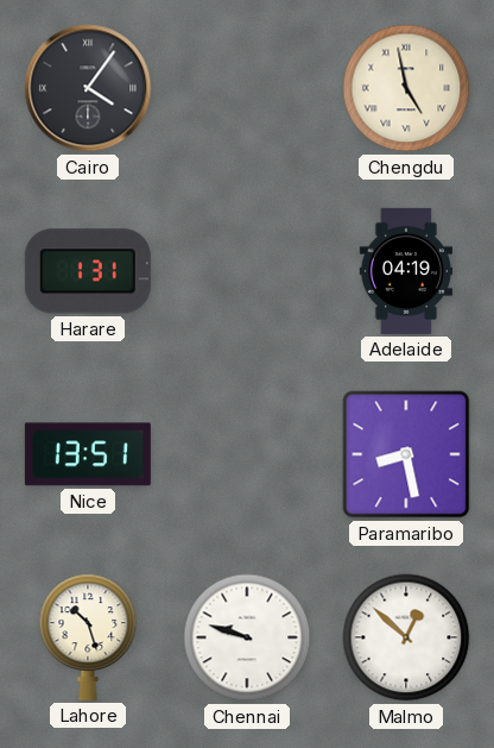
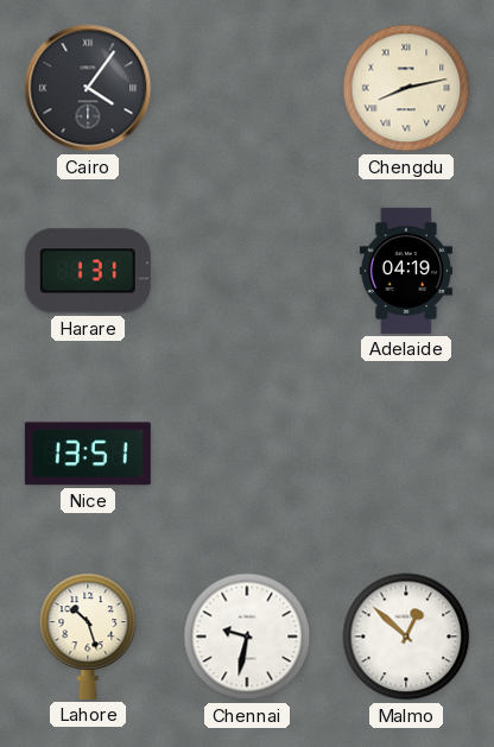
Chengdu: 4:58 -> 8:13
Paramaribo: 8:28 -> none
Chennai: 9:48 -> 9:32
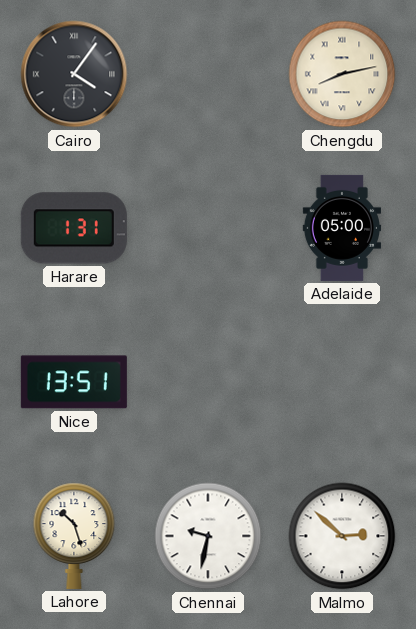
Adelaide: 04:19 -> 05:00
Malmo: 12:52 -> 2:52
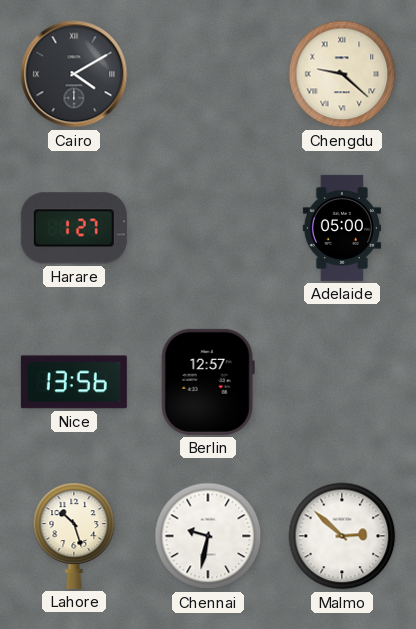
Cairo: 4:06 -> 4:10
Chengdu: 8:13 -> 9:22
Harare: 1:31 -> 1:27
Nice: 13:51 -> 13:56
Berlin: none -> 12:57
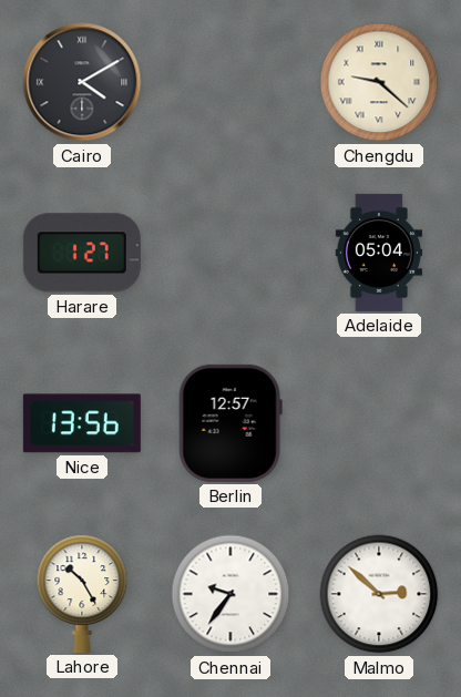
Adelaide: 05:00 -> 05:04
Lahore: 10:27 -> 10:25
Chennai: 9:32 -> 9:36
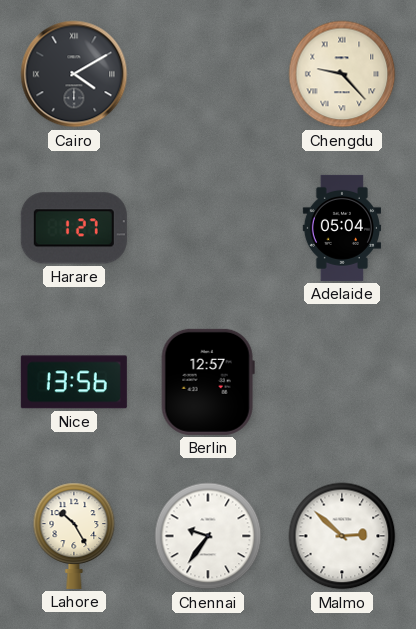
Chengdu: 9:22 -> 9:23
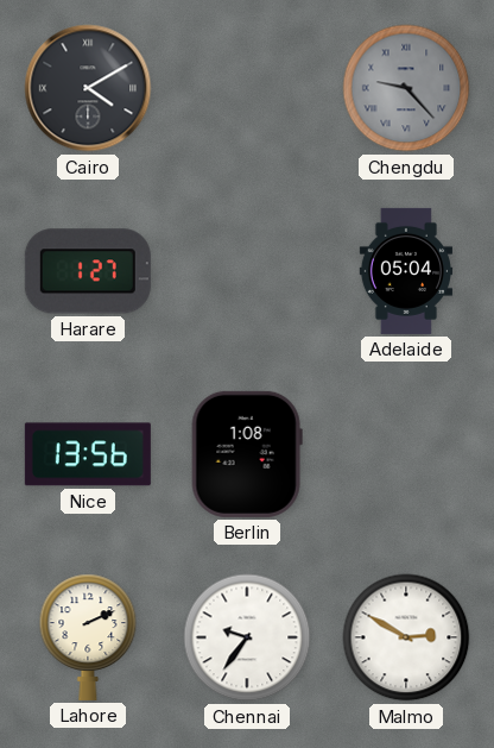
Chengdu dial: cream -> grey
Berlin: 12:57 -> 1:08
Lahore: 10:25 -> 2:11
Malmo: 2:52 -> 2:50
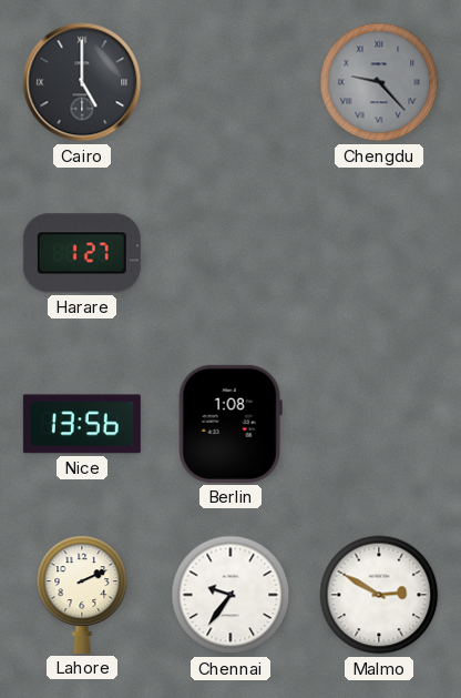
Cairo: 4:10 -> 5:00
Adelaide: 05:04 -> none
